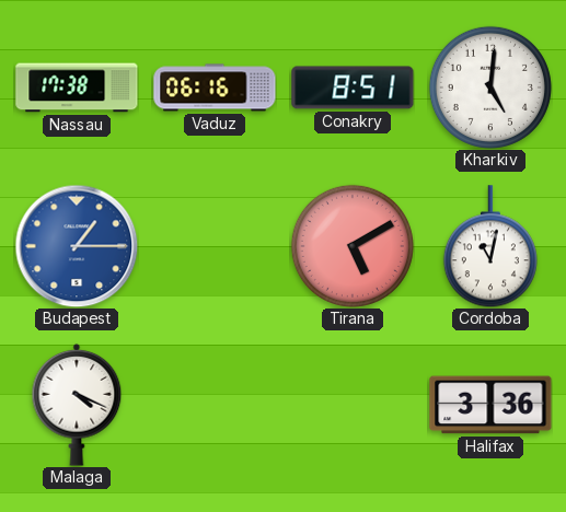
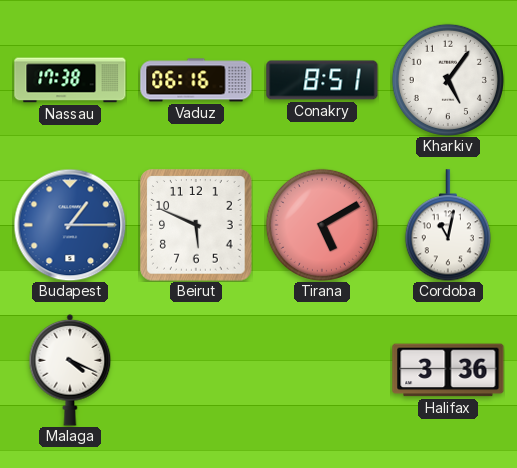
Kharkiv: 5:01 -> 5:06
Beirut: none -> 5:49
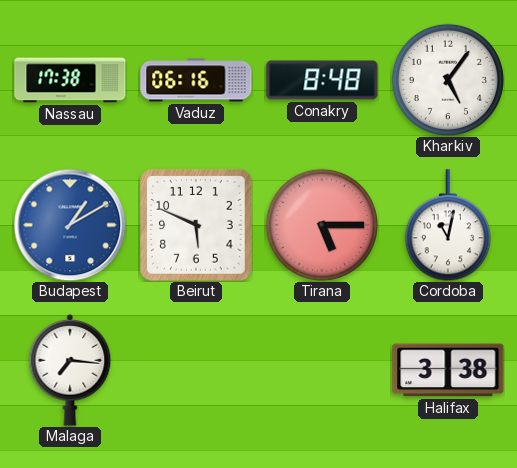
Conakry: 8:51 -> 8:48
Budapest: 1:15 -> 1:10
Tirana: 5:10 -> 5:15
Malaga: 4:19 -> 7:16
Halifax: 3:36 -> 3:38
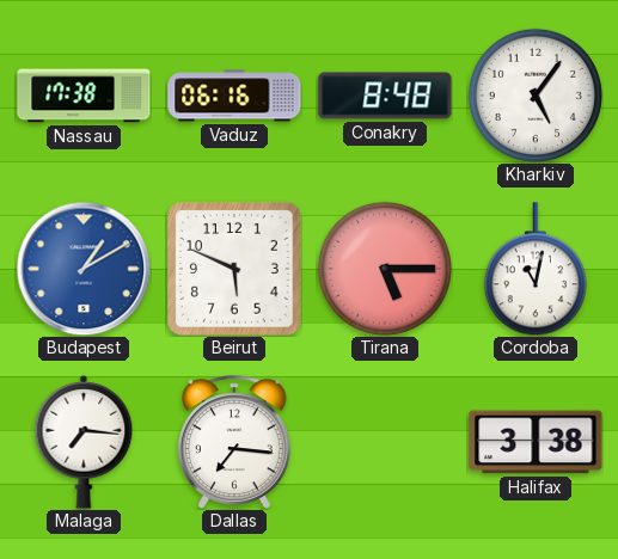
Dallas: none -> 7:16
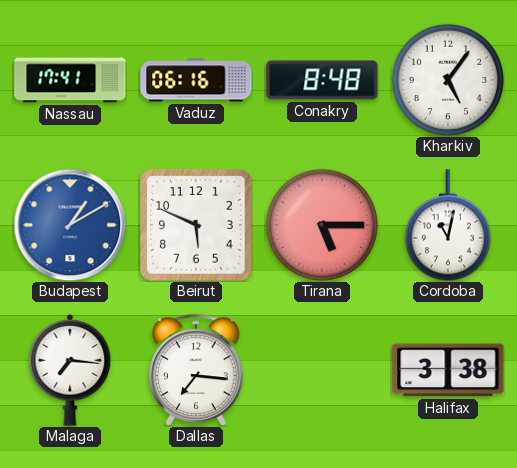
Nassau: 17:38 -> 17:41
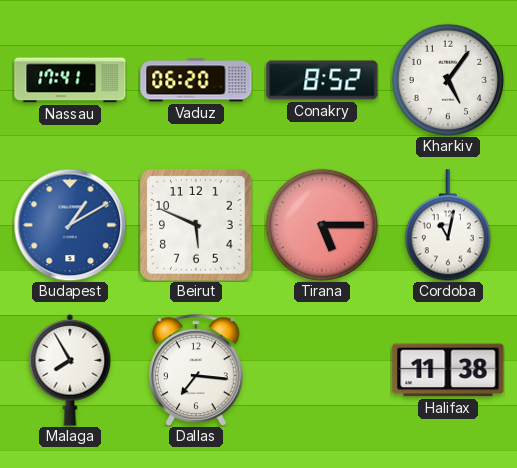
Vaduz: 06:16 -> 06:20
Conakry: 8:48 -> 8:52
Malaga: 7:16 -> 7:55
Halifax: 3:38 -> 11:38
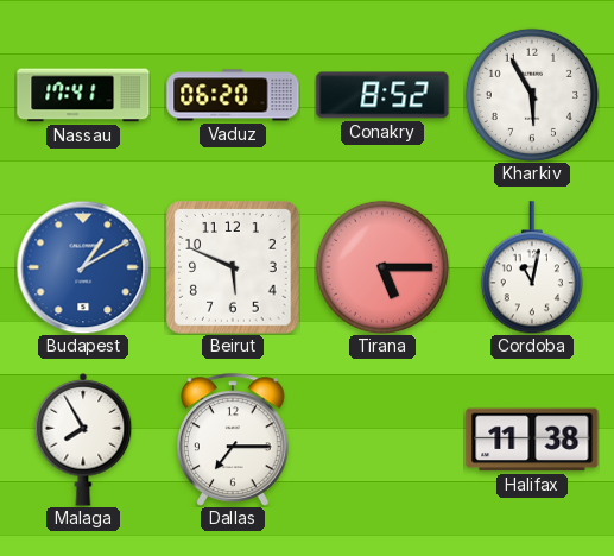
Kharkiv: 5:06 -> 5:55
Dallas: 7:16 -> 7:15
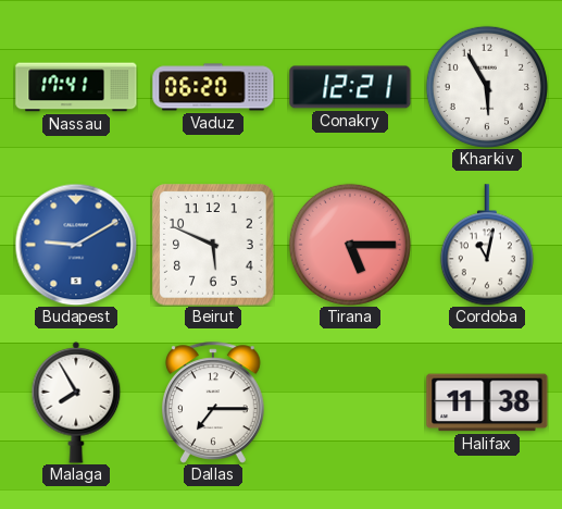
Conakry: 8:52 -> 12:21
Budapest: 1:10 -> 9:10
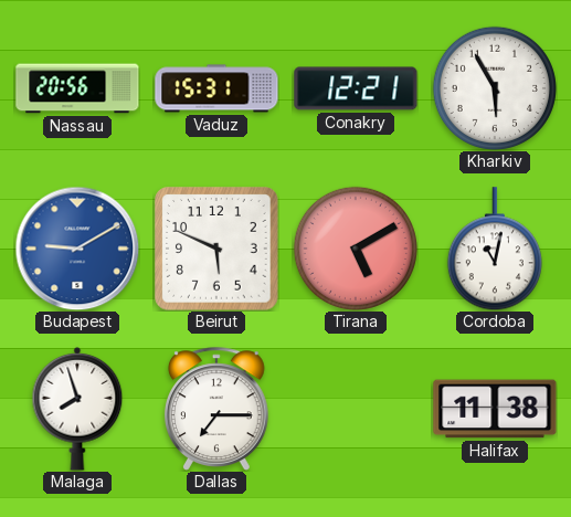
Nassau: 17:41 -> 20:56
Vaduz: 06:20 -> 15:31
Tirana: 5:15 -> 5:10
Malaga: 7:55 -> 7:57
